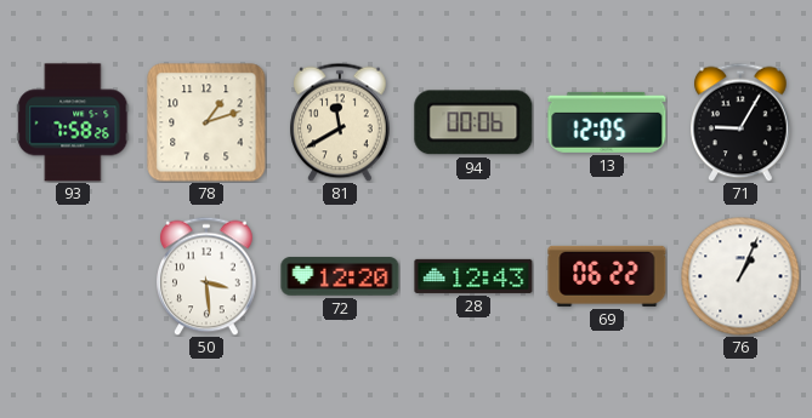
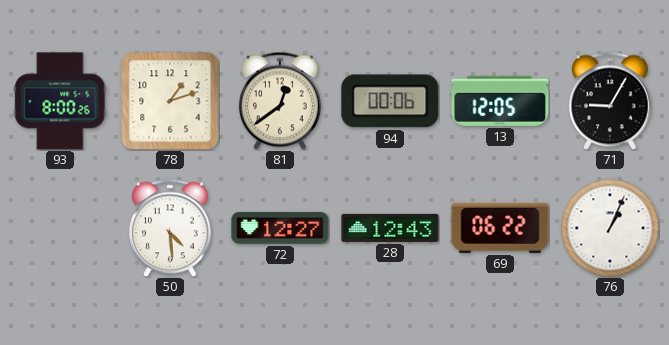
93: 7:58 -> 8:00
81: 11:40 -> 12:39
50: 3:29 -> 4:29
72: 12:20 -> 12:27
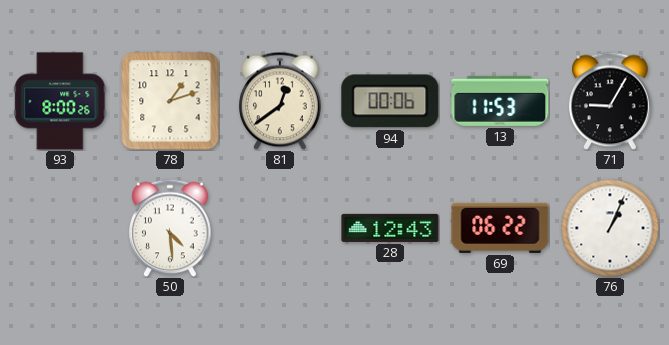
13: 12:05 -> 11:53
72: 12:27 -> none
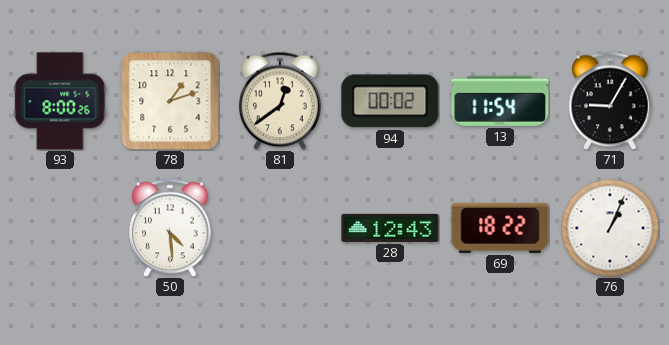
94: 00:06 -> 00:02
13: 11:53 -> 11:54
69: 06:22 -> 18:22
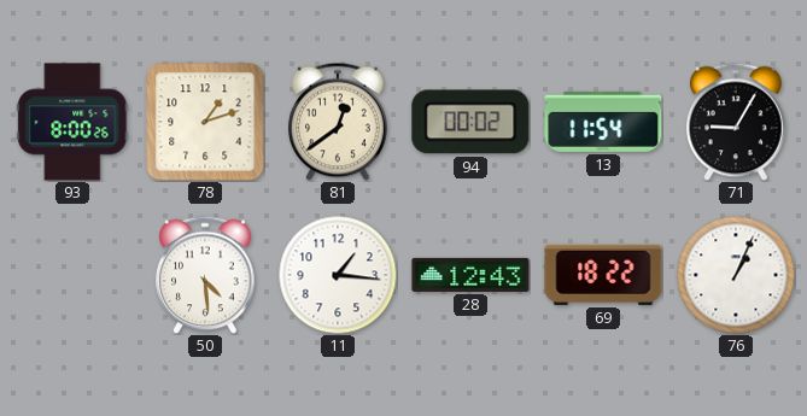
11: none -> 1:16
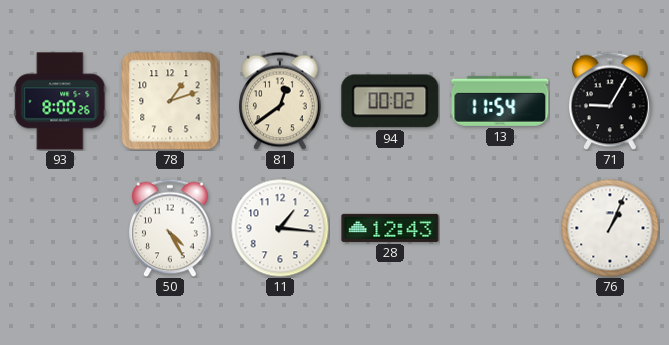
50: 4:29 -> 4:25
69: 18:22 -> none
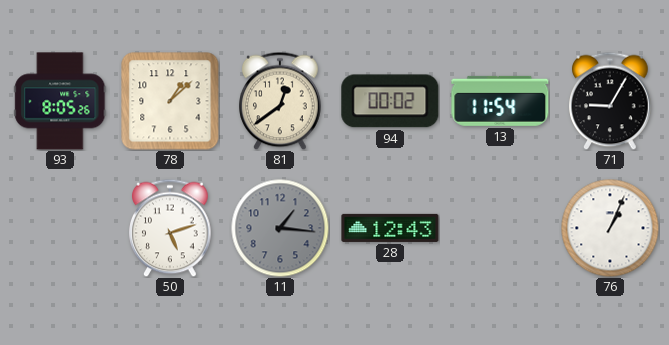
93: 8:00 -> 8:05
78: 1:12 -> 1:08
50: 4:25 -> 5:12
11 dial: white -> grey
